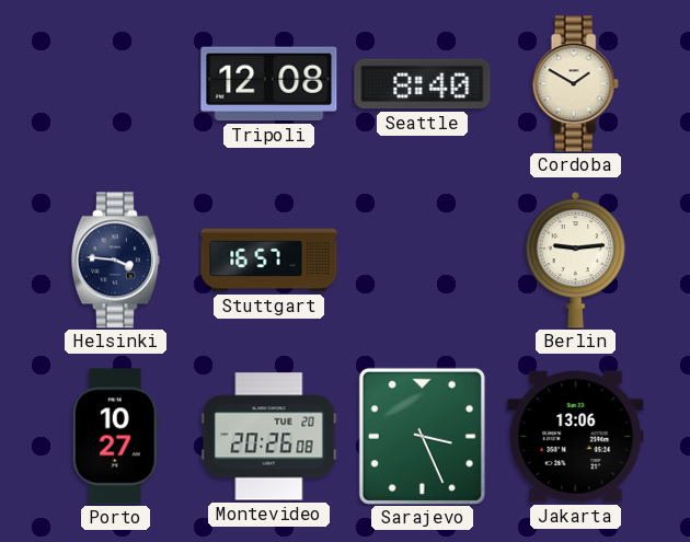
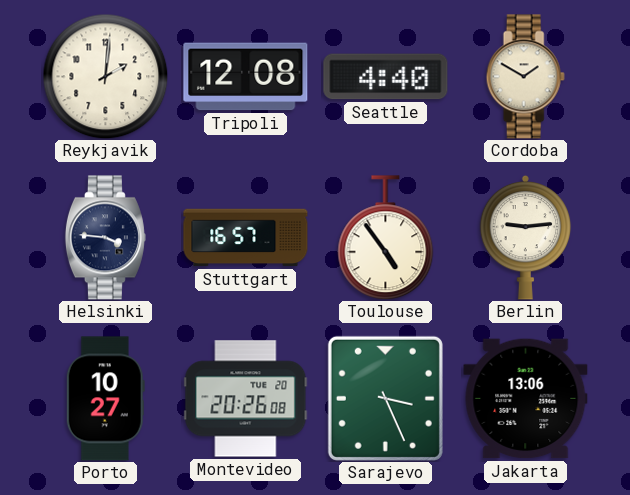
Reykjavik: none -> 2:01
Seattle: 8:40 -> 4:40
Toulouse: none -> 4:54
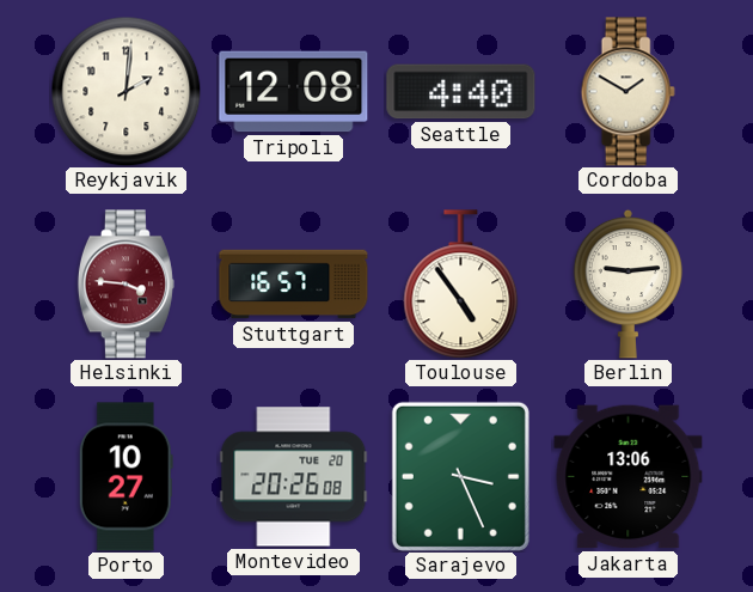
Helsinki dial: navy -> burgundy
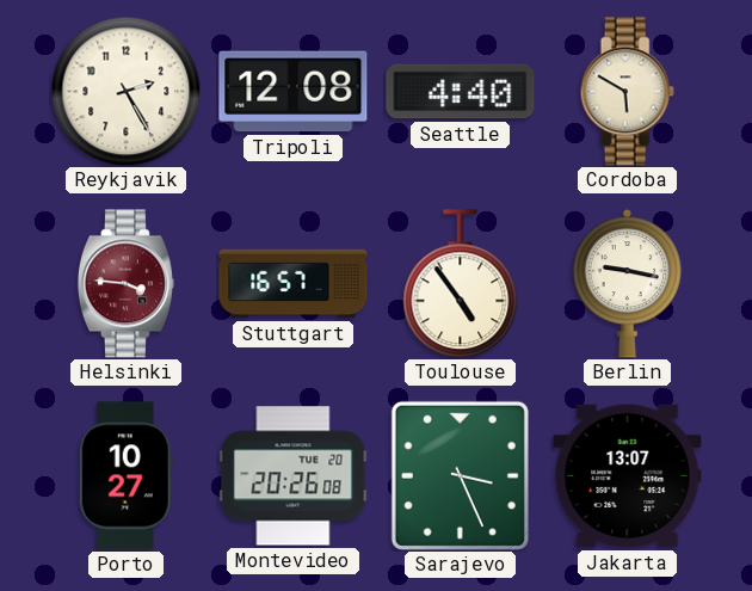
Reykjavik: 2:01 -> 2:25
Cordoba: 1:50 -> 5:50
Berlin: 9:14 -> 9:17
Jakarta: 13:06 -> 13:07
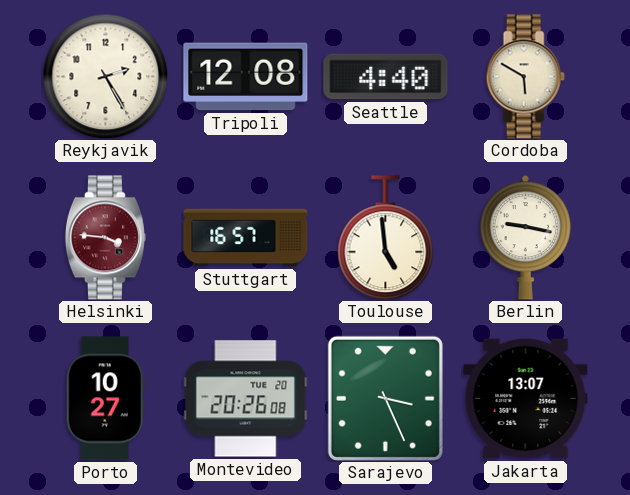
Toulouse: 4:54 -> 4:59
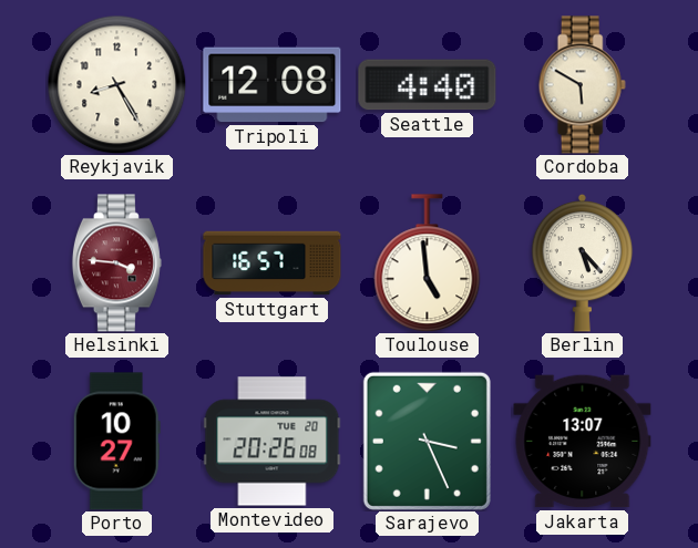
Reykjavik: 2:25 -> 8:25
Berlin: 9:17 -> 5:23
